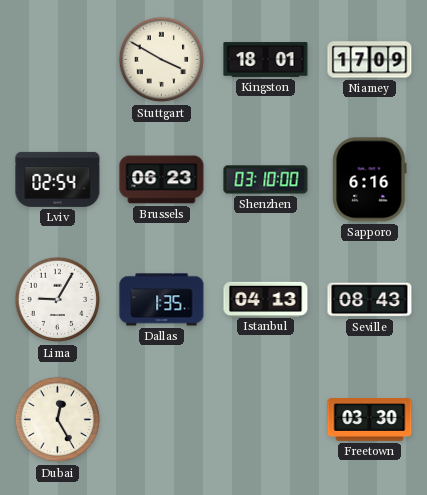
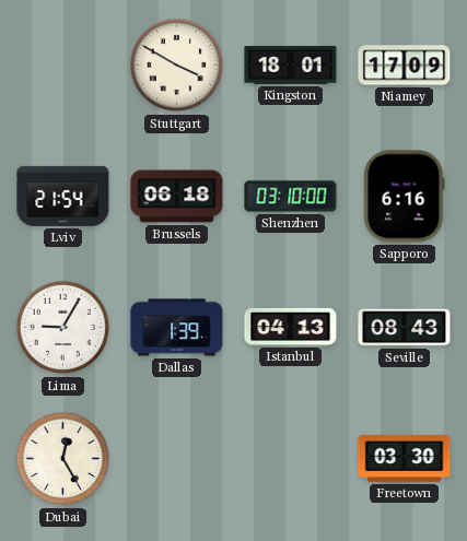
Lviv: 02:54 -> 21:54
Brussels: 06:23 -> 06:18
Dallas: 1:35 -> 1:39
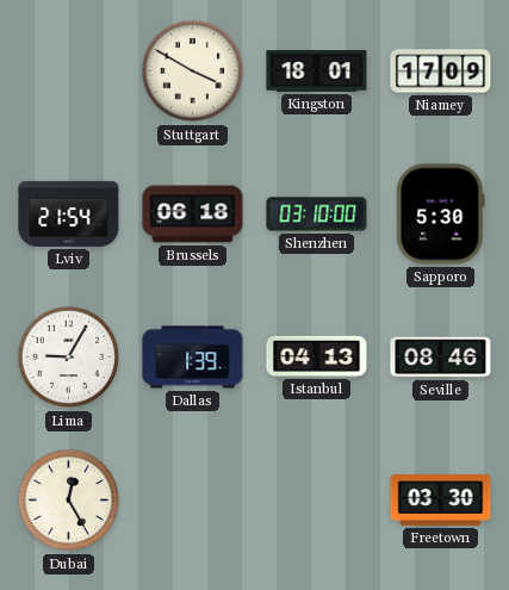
Sapporo: 6:16 -> 5:30
Seville: 08:43 -> 08:46
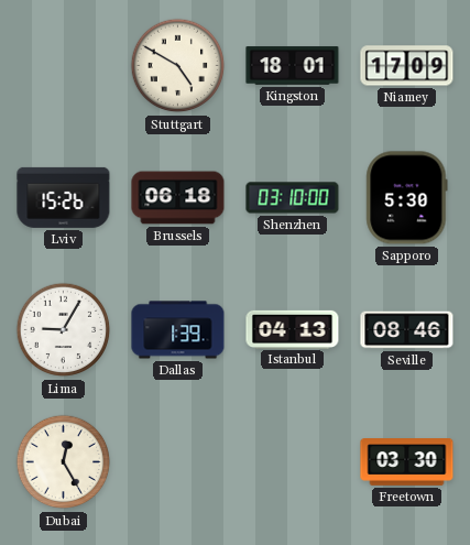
Stuttgart: 3:50 -> 4:50
Lviv: 21:54 -> 15:26
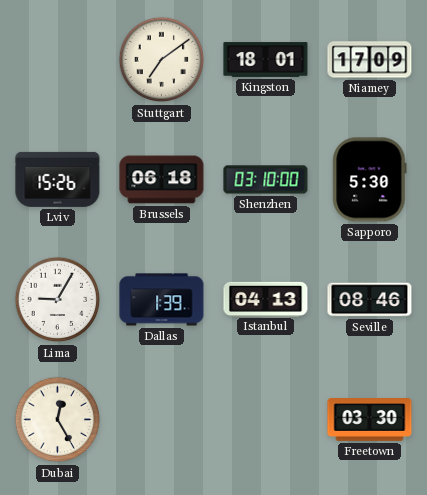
Stuttgart: 4:50 -> 7:09
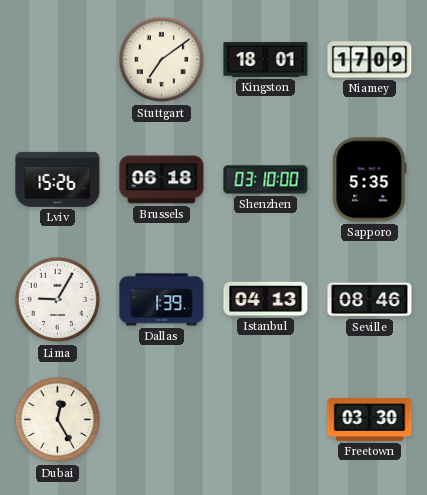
Sapporo: 5:30 -> 5:35
